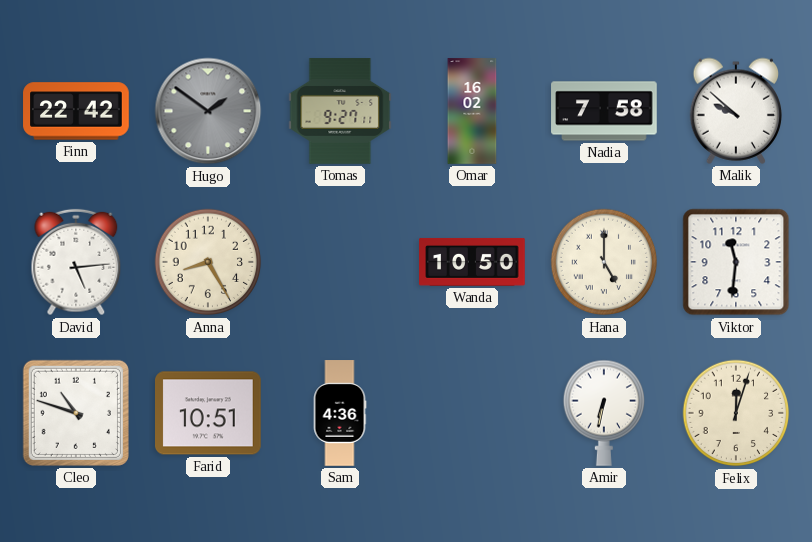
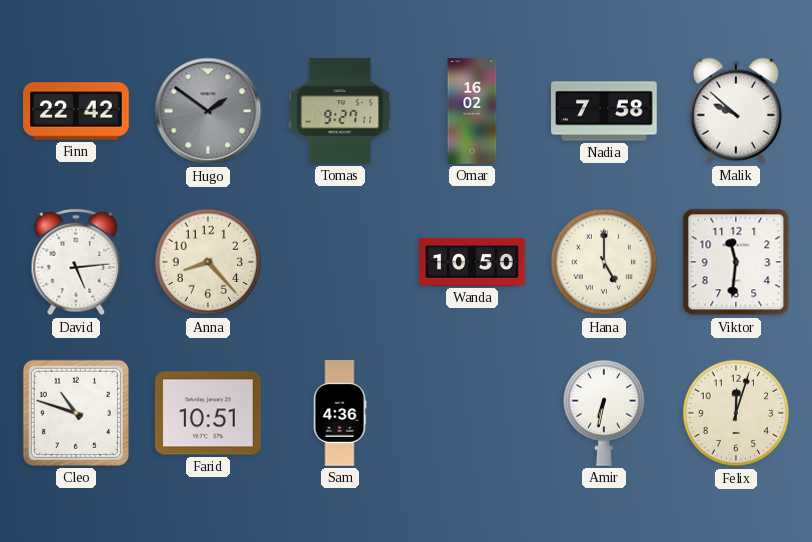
Anna: 8:25 -> 8:23
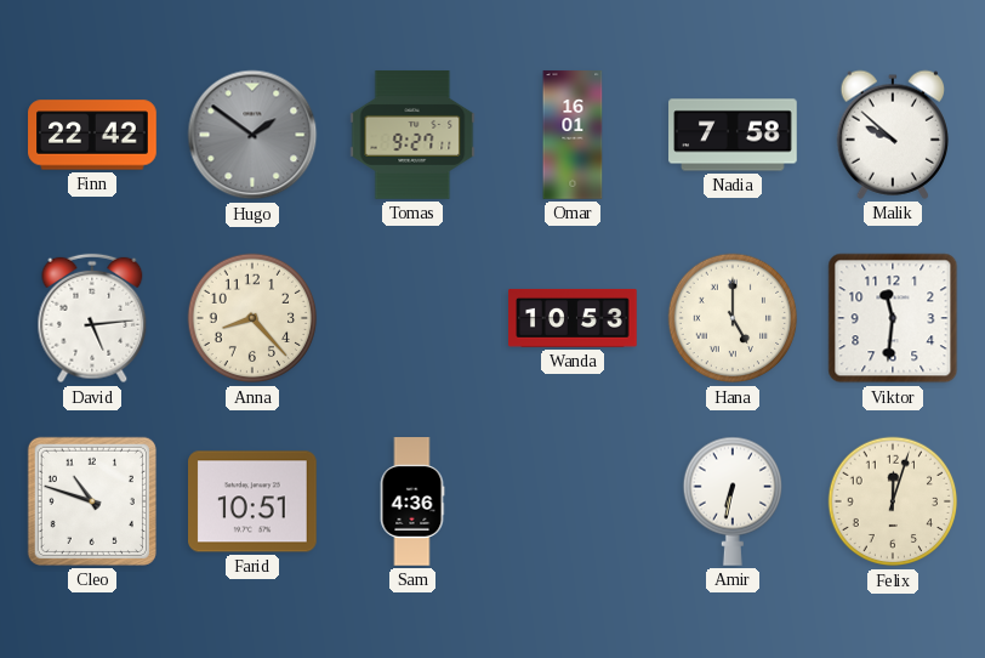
Omar: 16:02 -> 16:01
Wanda: 10:50 -> 10:53
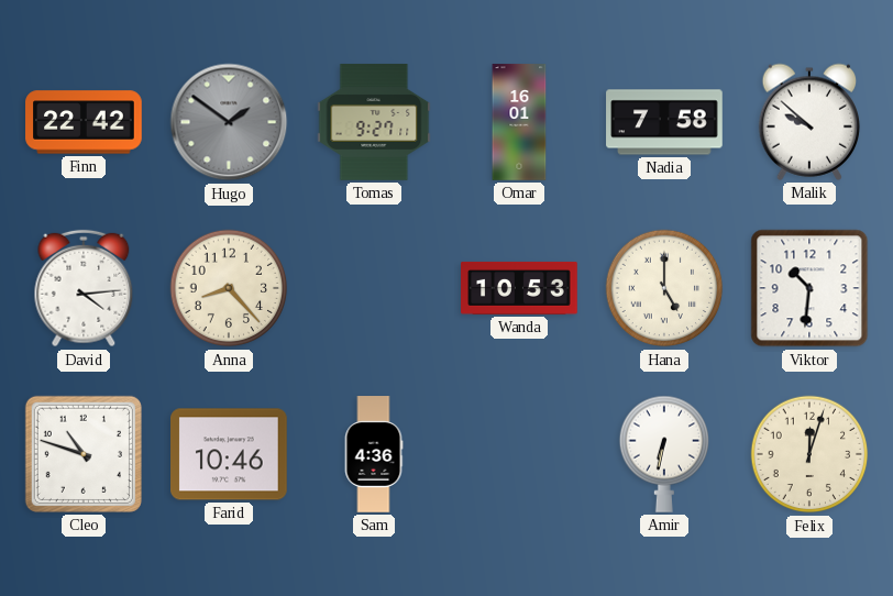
David: 5:14 -> 4:14
Viktor: 11:31 -> 10:31
Farid: 10:51 -> 10:46
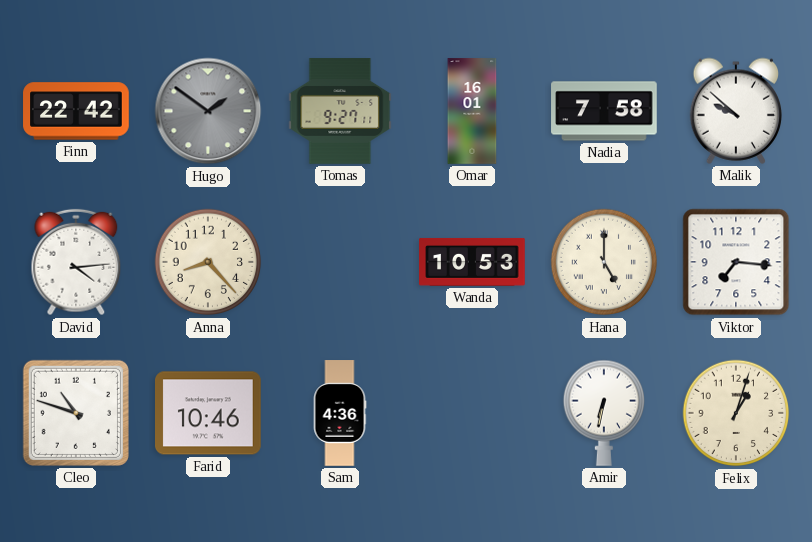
Viktor: 10:31 -> 7:16
Felix: 12:03 -> 1:03
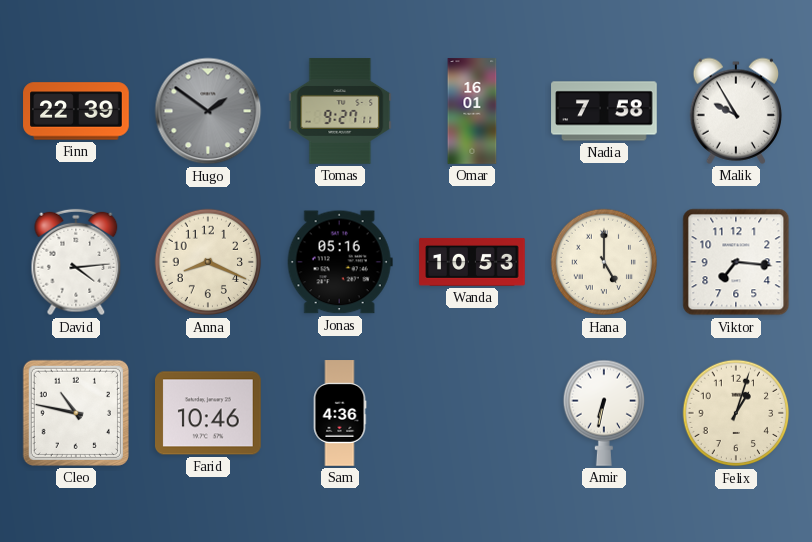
Finn: 22:42 -> 22:39
Malik: 9:52 -> 9:55
Anna: 8:23 -> 8:19
Jonas: none -> 05:16
Cleo: 10:48 -> 10:47
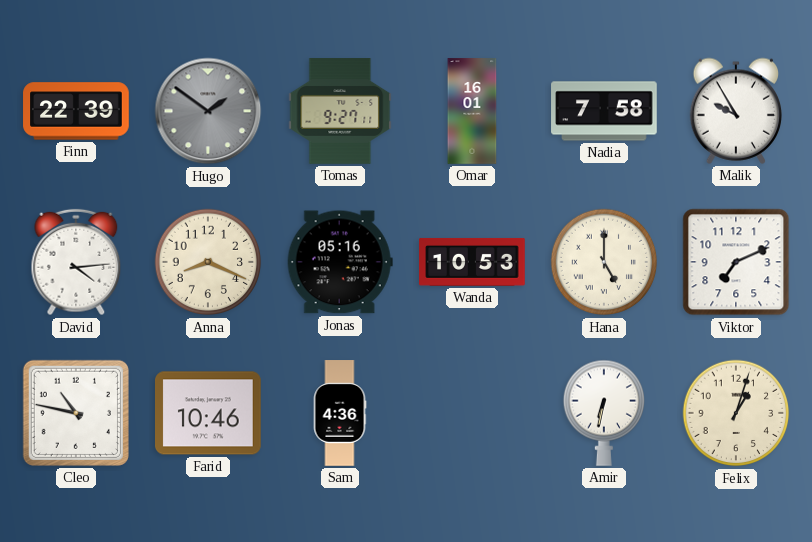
Viktor: 7:16 -> 7:11
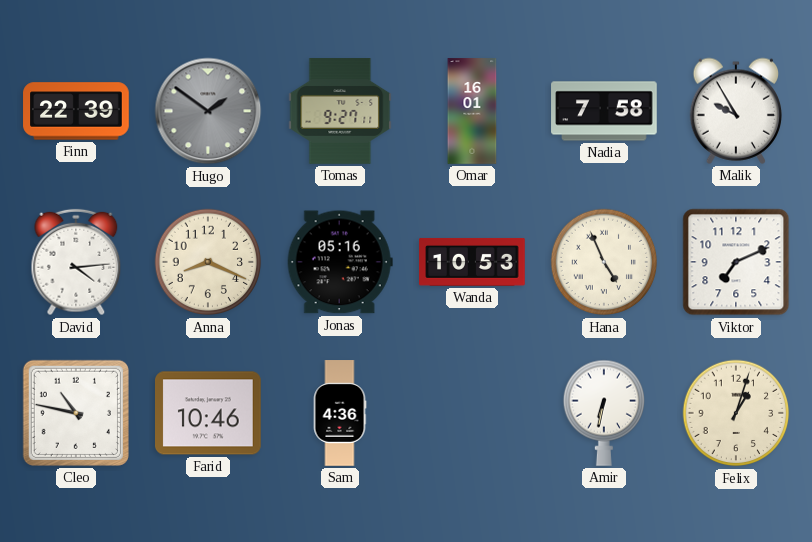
Hana: 5:00 -> 4:56
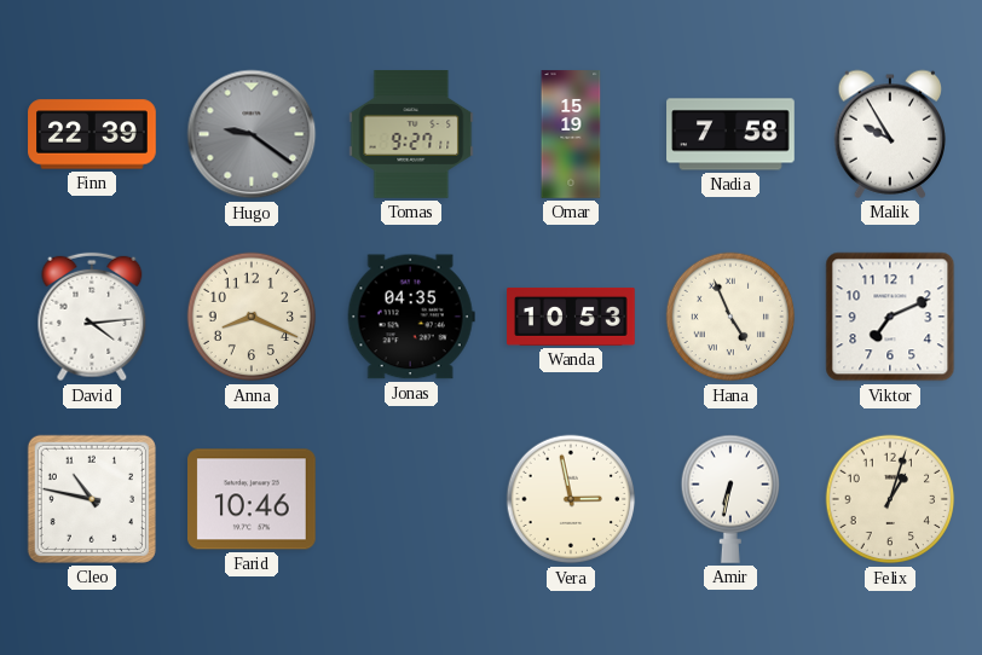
Hugo: 1:51 -> 9:21
Omar: 16:01 -> 15:19
Jonas: 05:16 -> 04:35
Sam: 4:36 -> none
Vera: none -> 2:58
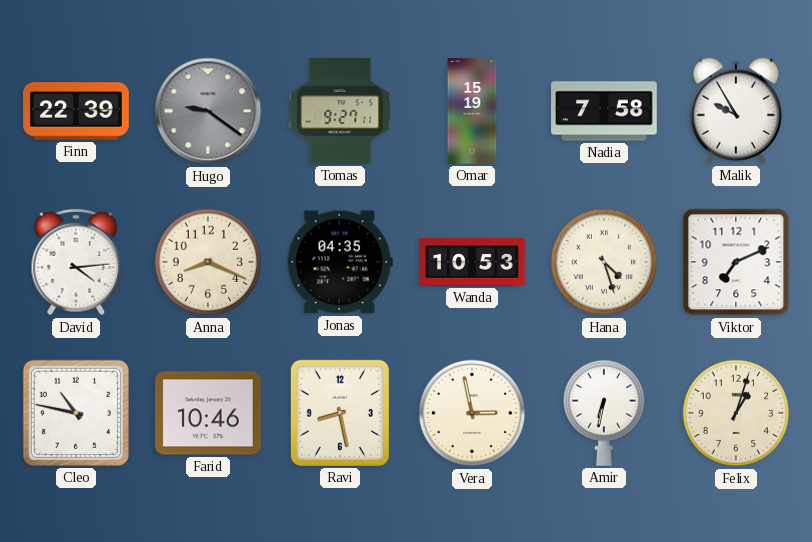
Hana: 4:56 -> 4:27
Ravi: none -> 8:28
